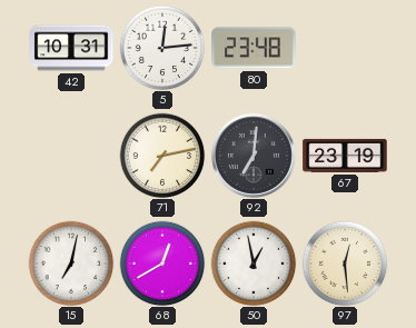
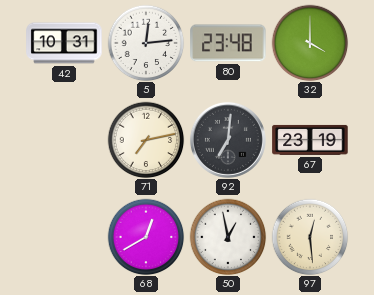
32: none -> 4:00
15: 7:02 -> none
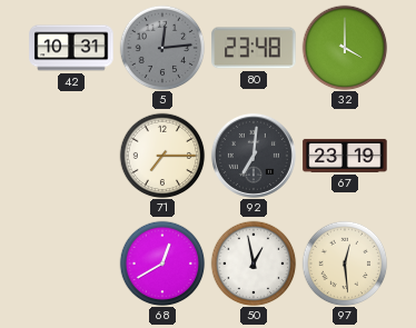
5 dial: white -> grey
71: 7:13 -> 7:15
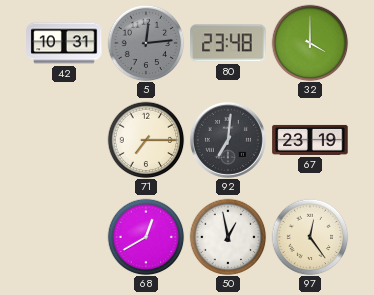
97: 12:29 -> 12:24
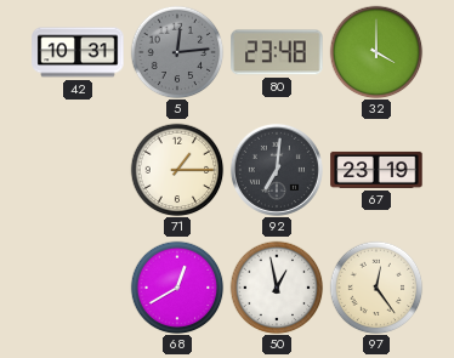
71: 7:15 -> 1:15
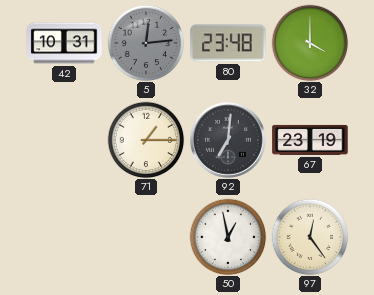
68: 12:40 -> none
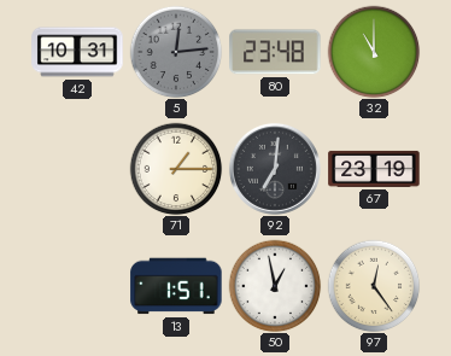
32: 4:00 -> 11:00
13: none -> 1:51
